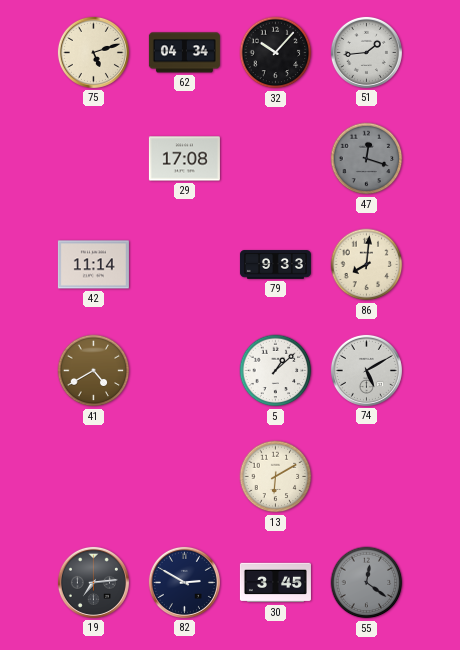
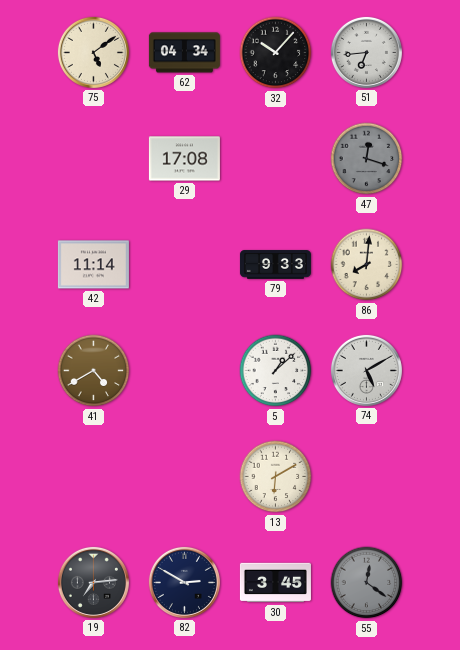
75: 5:12 -> 5:09
51: 1:44 -> 6:44
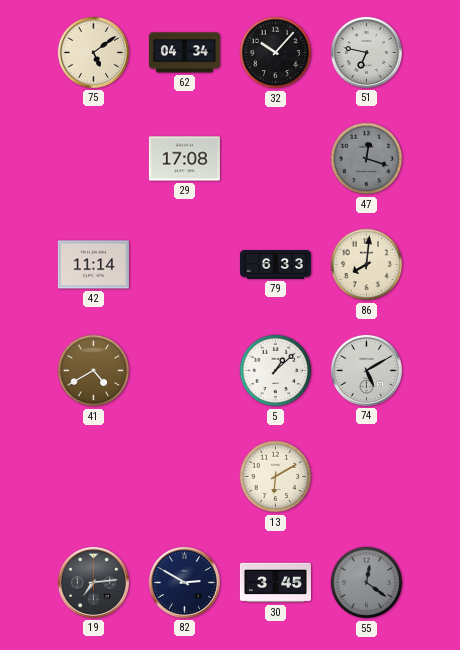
51: 6:44 -> 6:47
79: 9:33 -> 6:33
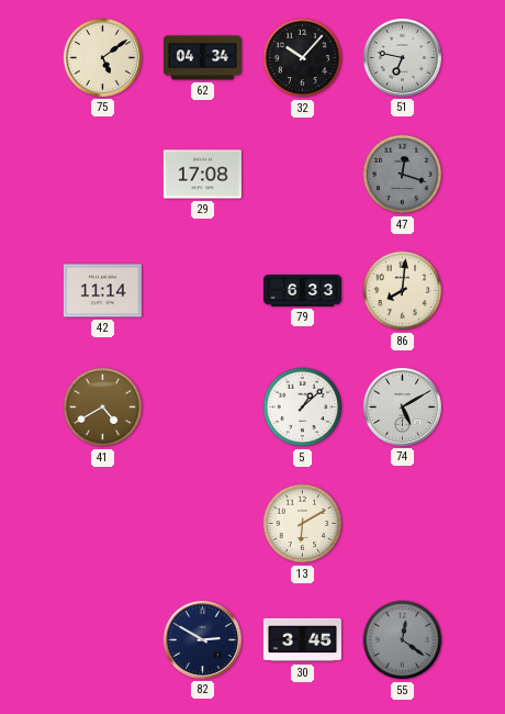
19: 7:14 -> none
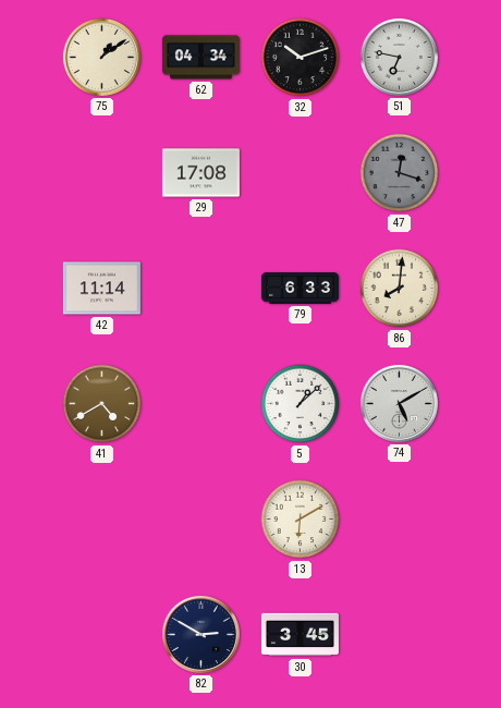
75: 5:09 -> 1:09
32: 10:07 -> 10:12
55: 12:21 -> none
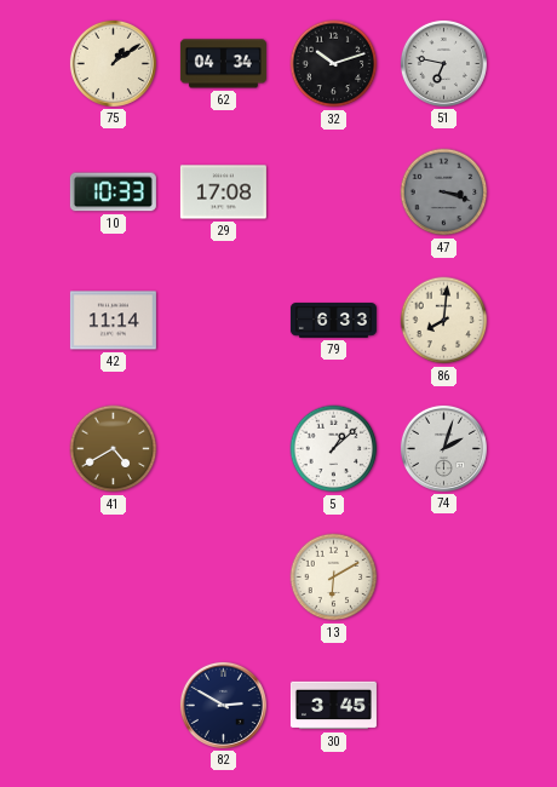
10: none -> 10:33
47: 12:18 -> 3:18
74: 5:10 -> 2:03
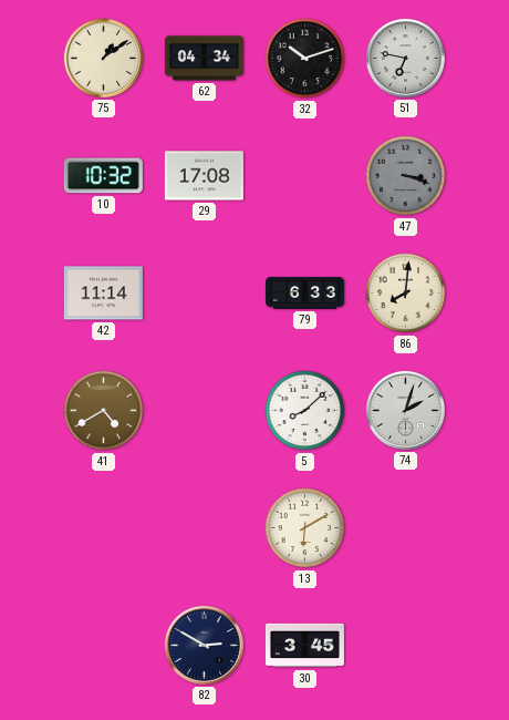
10: 10:33 -> 10:32
5: 1:08 -> 8:08
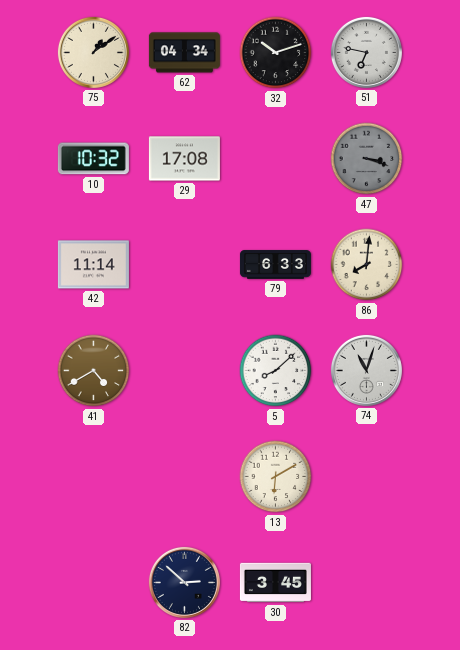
74: 2:03 -> 11:03
82: 2:50 -> 2:52
